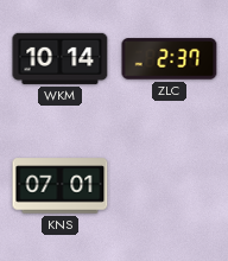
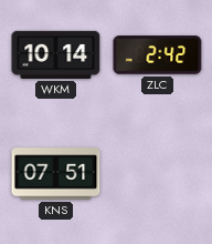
ZLC: 2:37 -> 2:42
KNS: 07:01 -> 07:51
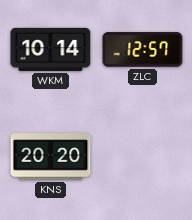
ZLC: 2:42 -> 12:57
KNS: 07:51 -> 20:20
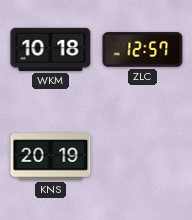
WKM: 10:14 -> 10:18
KNS: 20:20 -> 20:19
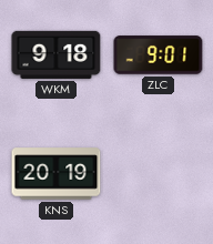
WKM: 10:18 -> 9:18
ZLC: 12:57 -> 9:01
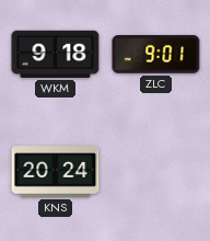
KNS: 20:19 -> 20:24
